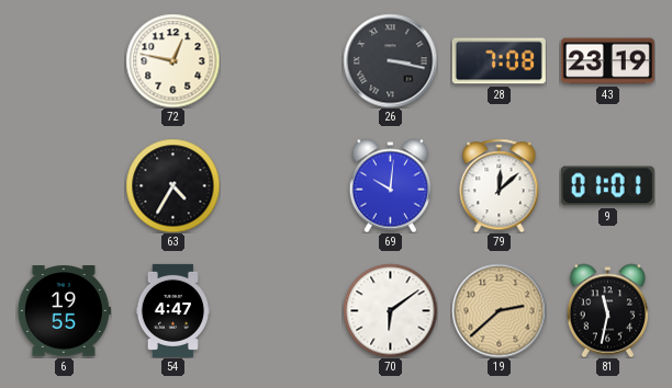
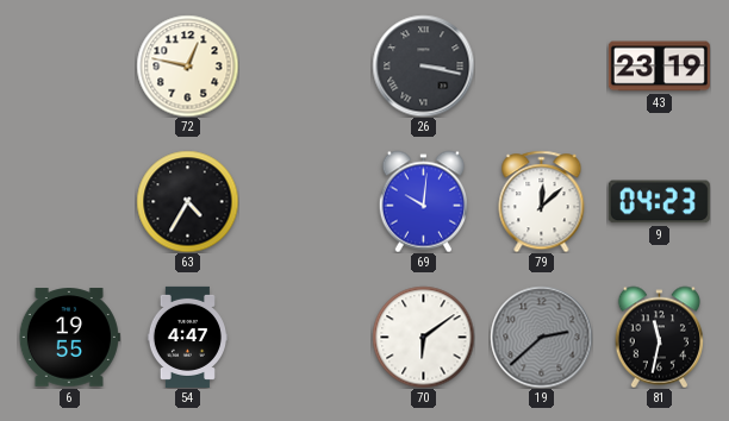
28: 7:08 -> none
9: 01:01 -> 04:23
19 dial: champagne -> grey
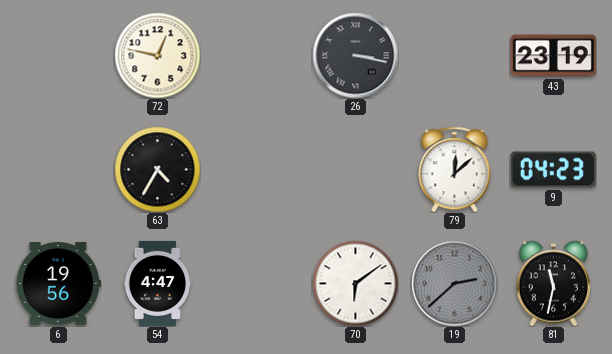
69: 10:01 -> none
6: 19:55 -> 19:56
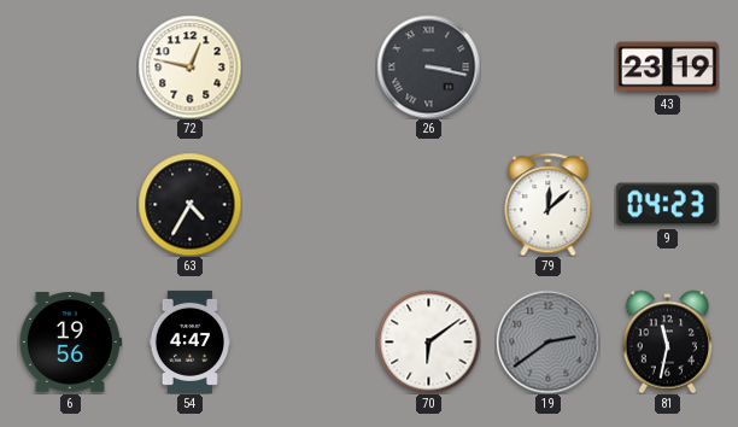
19: 2:38 -> 2:39
